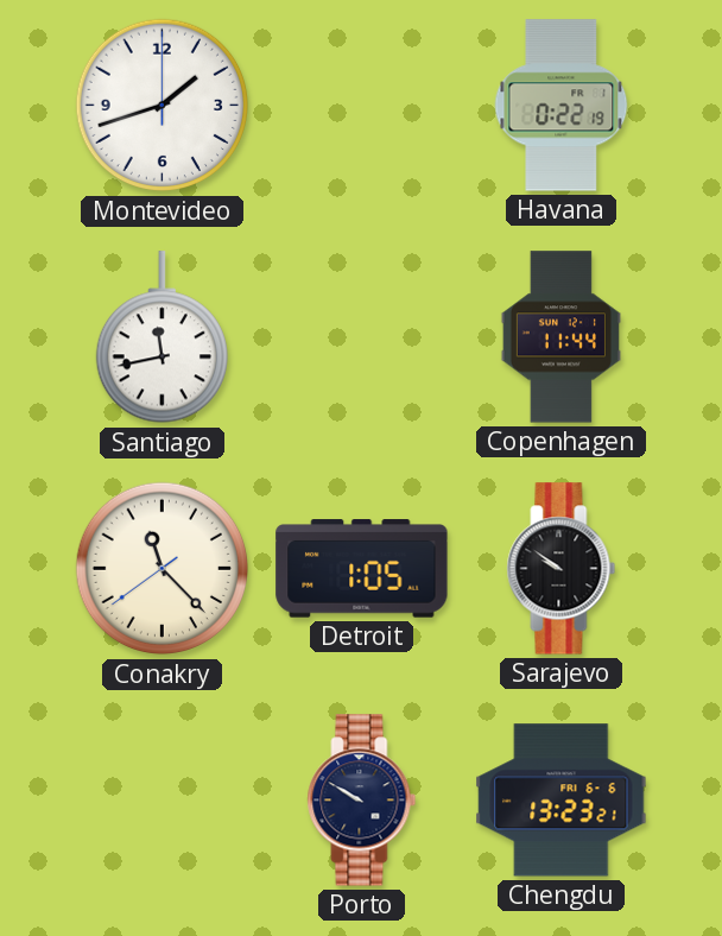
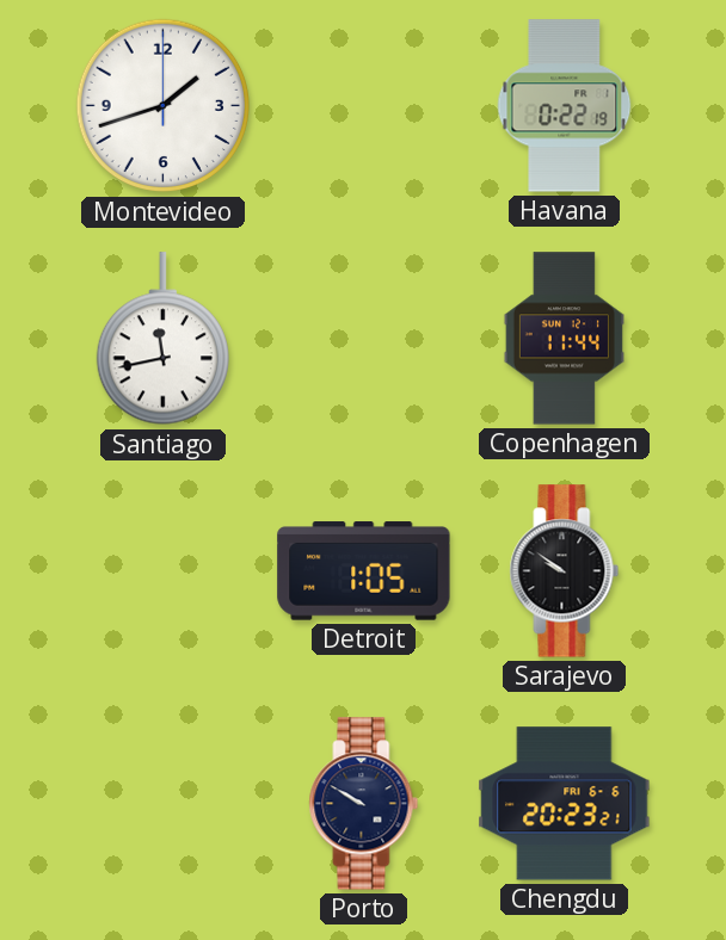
Conakry: 11:22 -> none
Chengdu: 13:23 -> 20:23
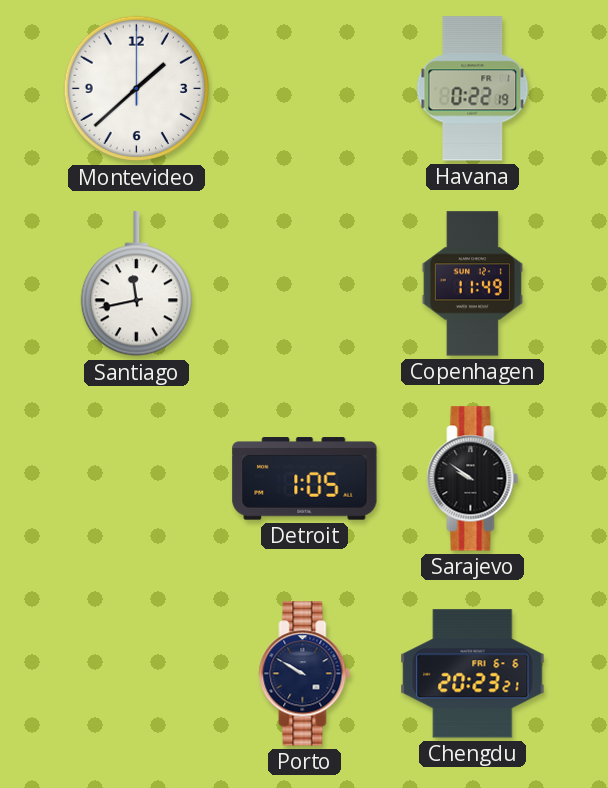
Montevideo: 1:42 -> 1:38
Copenhagen: 11:44 -> 11:49
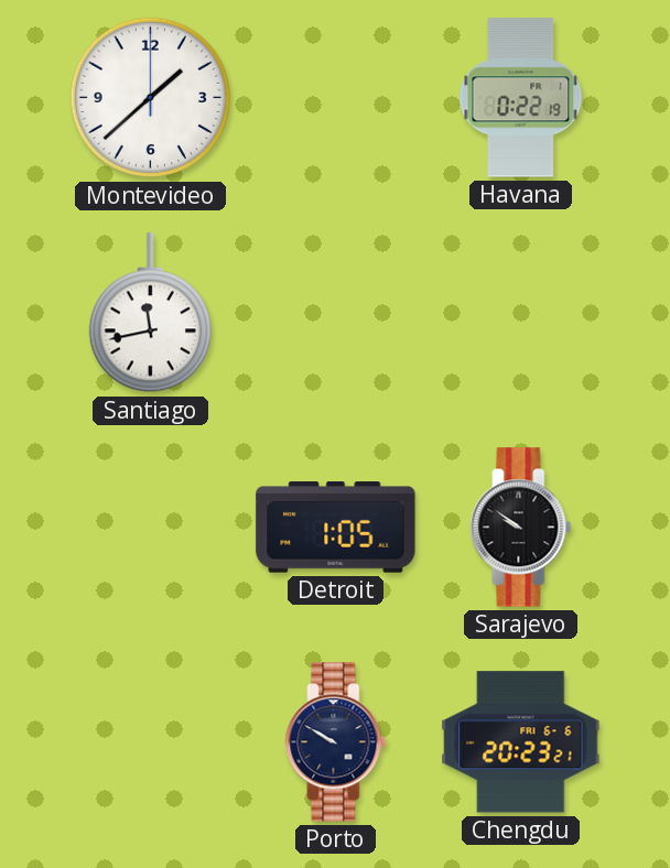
Copenhagen: 11:49 -> none
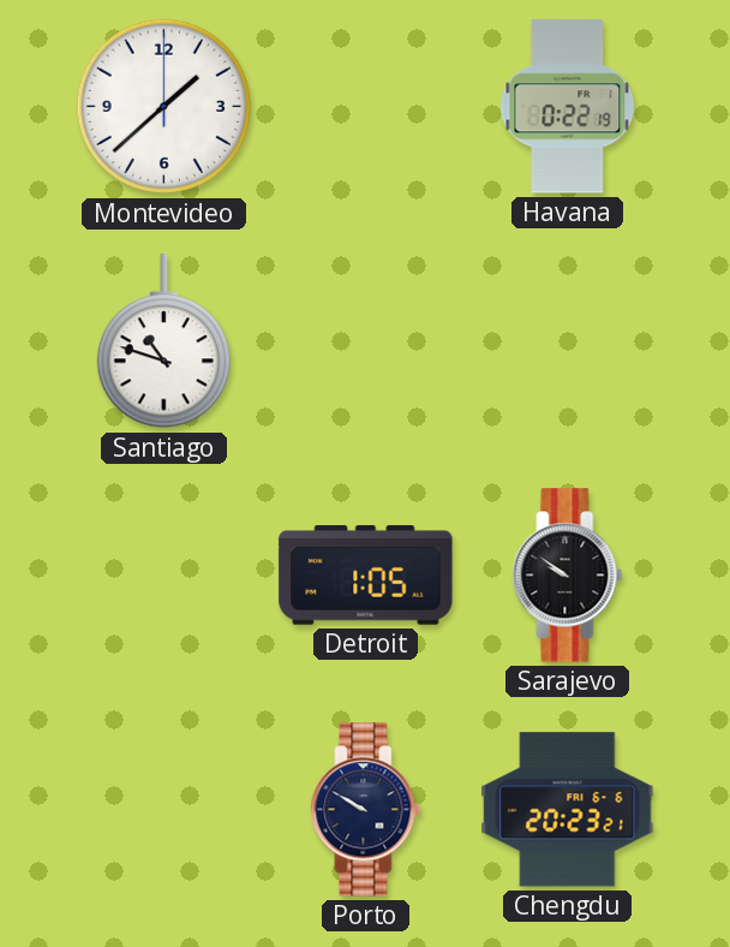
Santiago: 11:43 -> 10:48
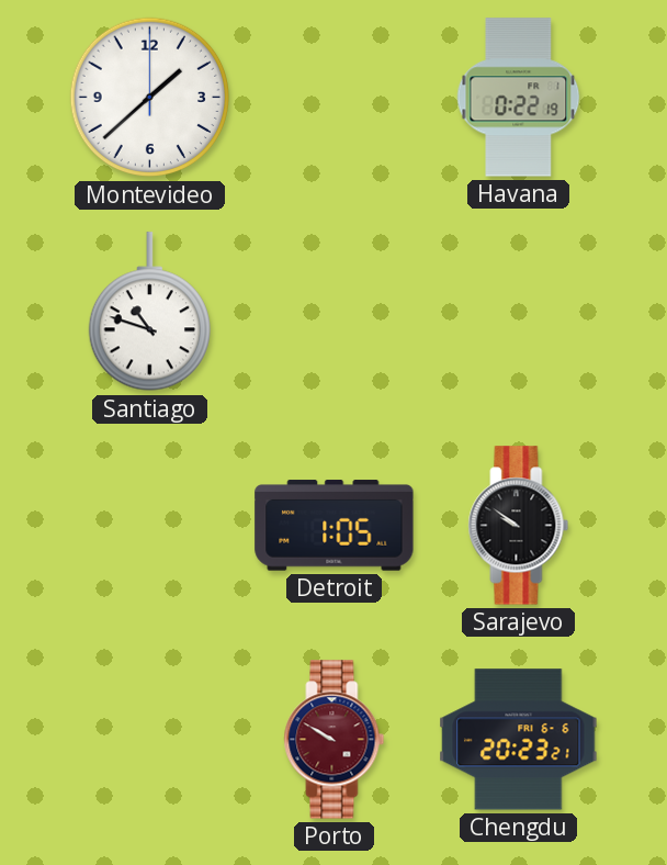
Porto dial: navy -> burgundy
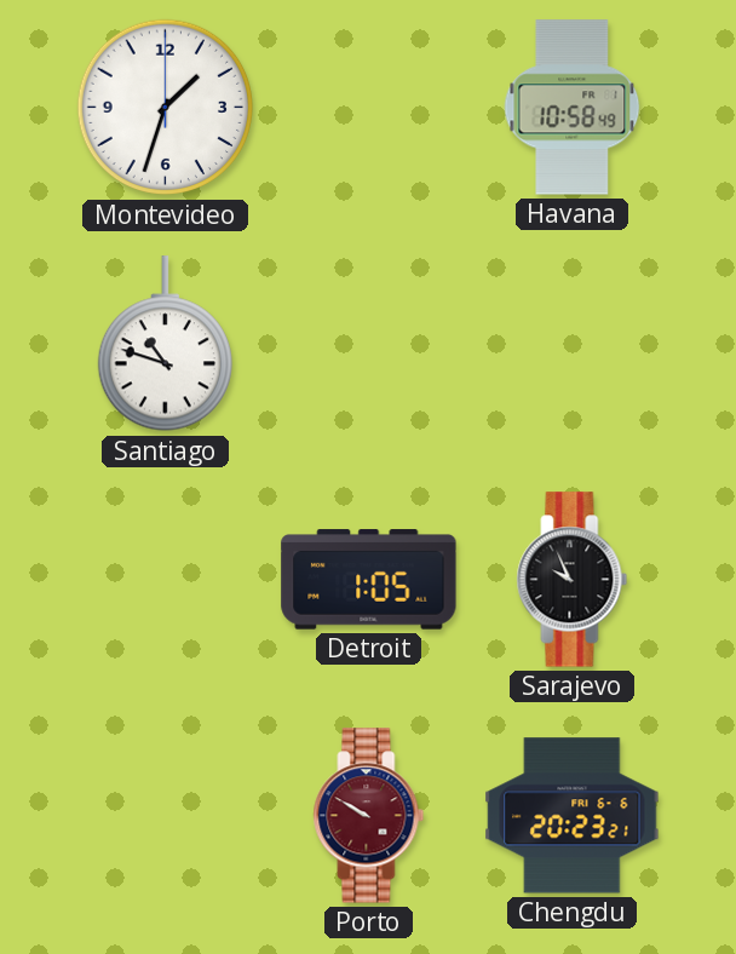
Montevideo: 1:38 -> 1:33
Havana: 0:22 -> 10:58
Sarajevo: 9:51 -> 9:56
